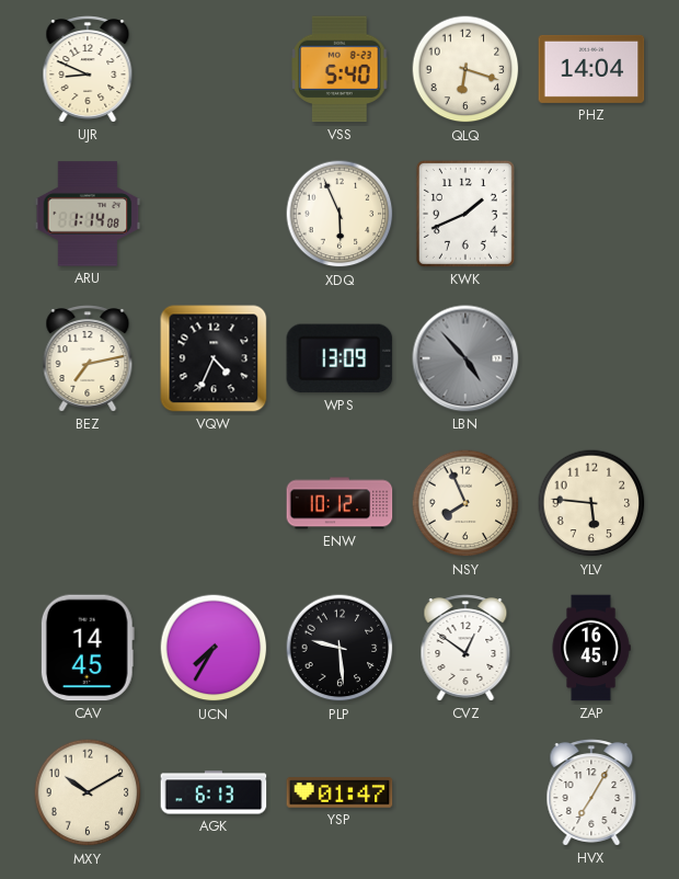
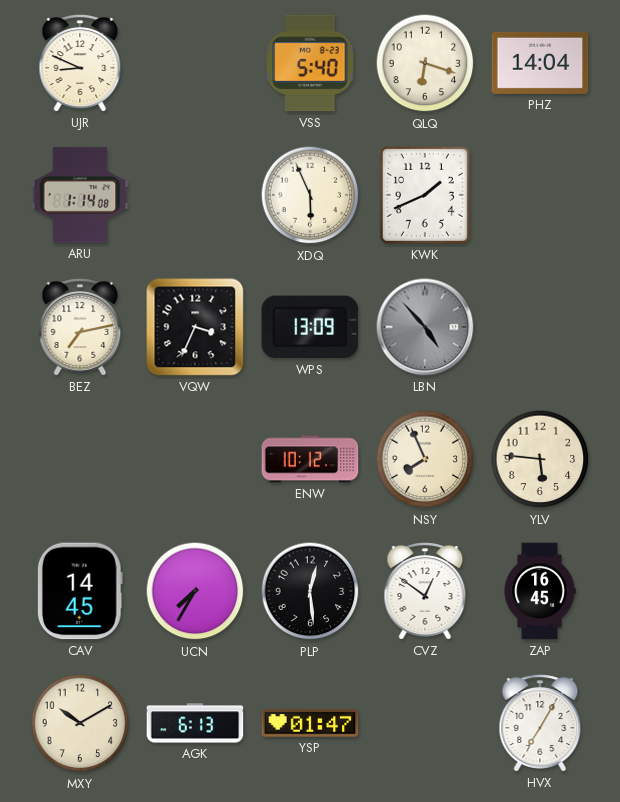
VQW: 4:34 -> 3:34
PLP: 9:29 -> 12:29
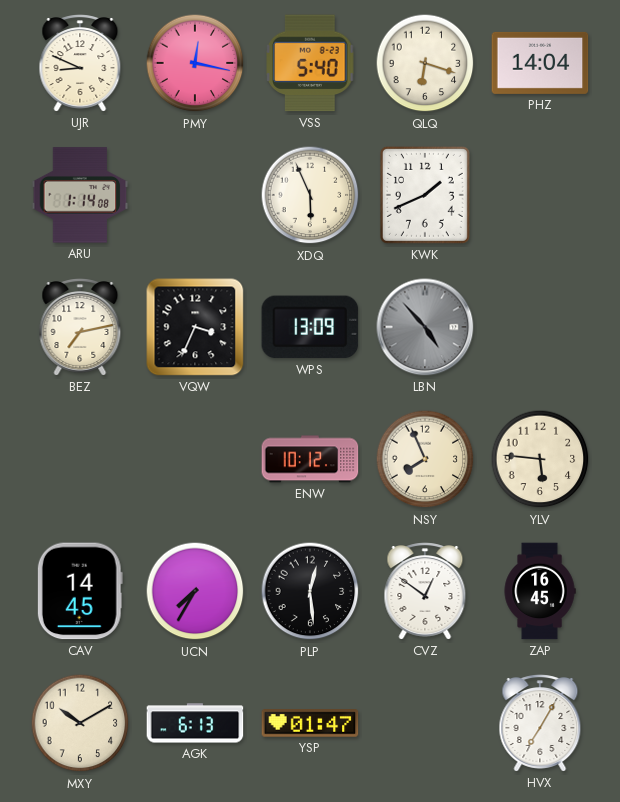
PMY: none -> 12:17
